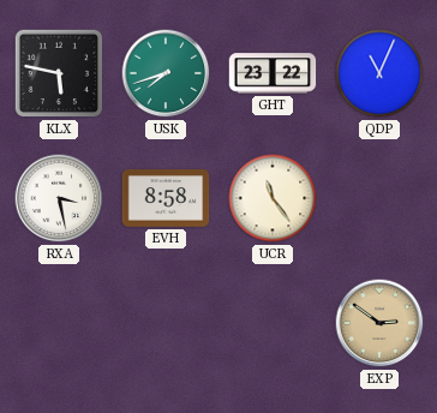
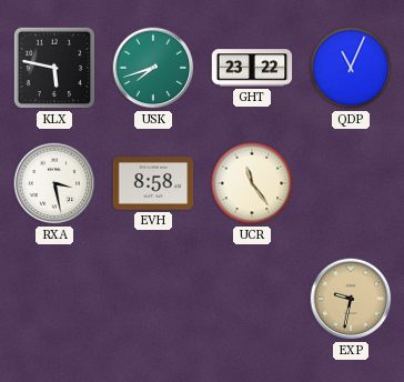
EXP: 2:51 -> 9:32
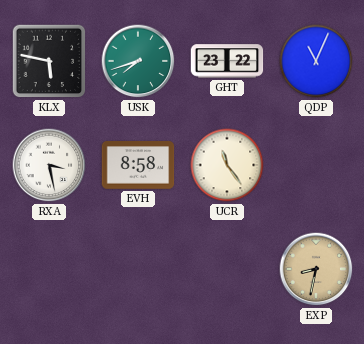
EXP: 9:32 -> 8:32
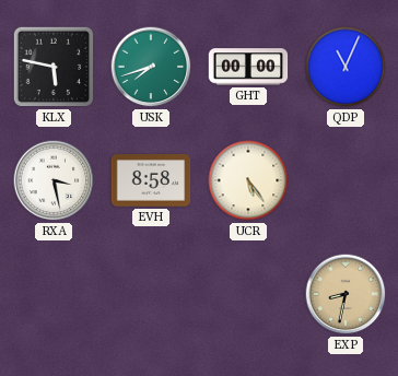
GHT: 23:22 -> 00:00
UCR: 11:24 -> 5:24
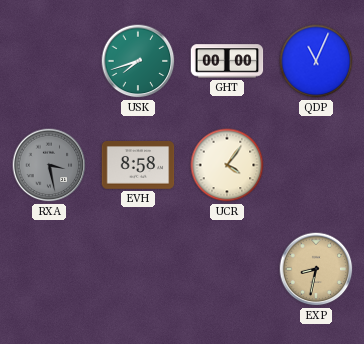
KLX: 5:47 -> none
RXA dial: white -> grey
UCR: 5:24 -> 4:06
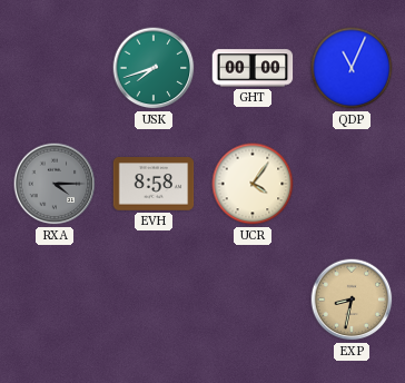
RXA: 3:28 -> 4:15
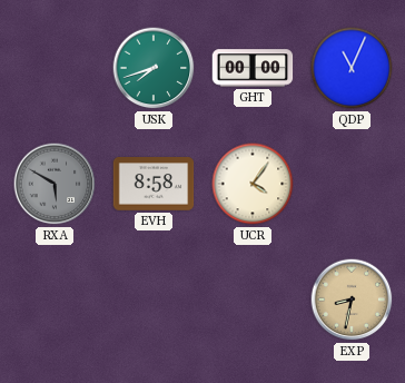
RXA: 4:15 -> 5:50
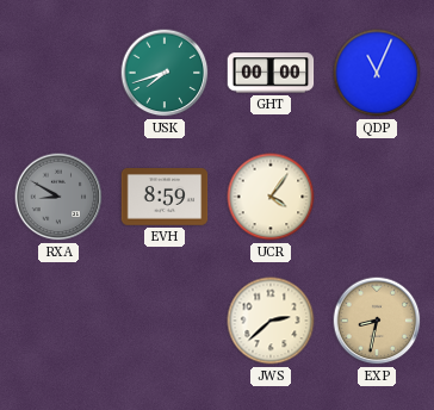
RXA: 5:50 -> 8:50
EVH: 8:58 -> 8:59
JWS: none -> 2:38
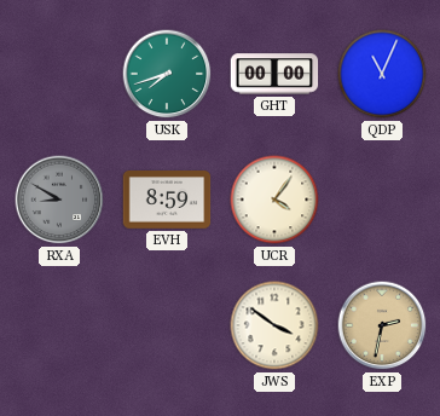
JWS: 2:38 -> 3:51
EXP: 8:32 -> 2:32
